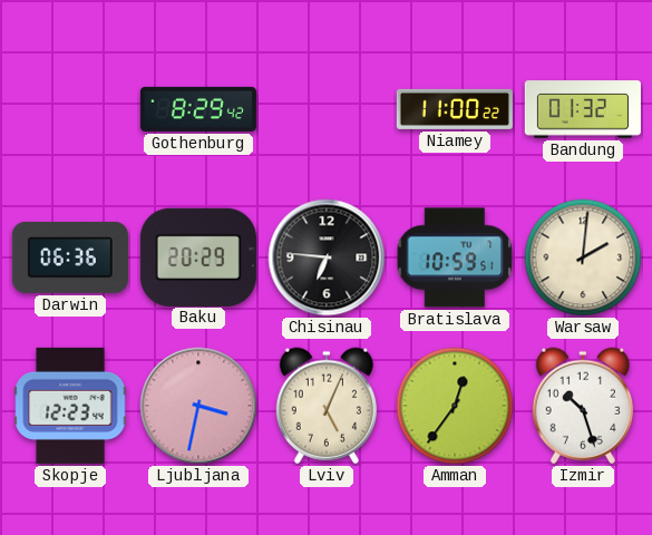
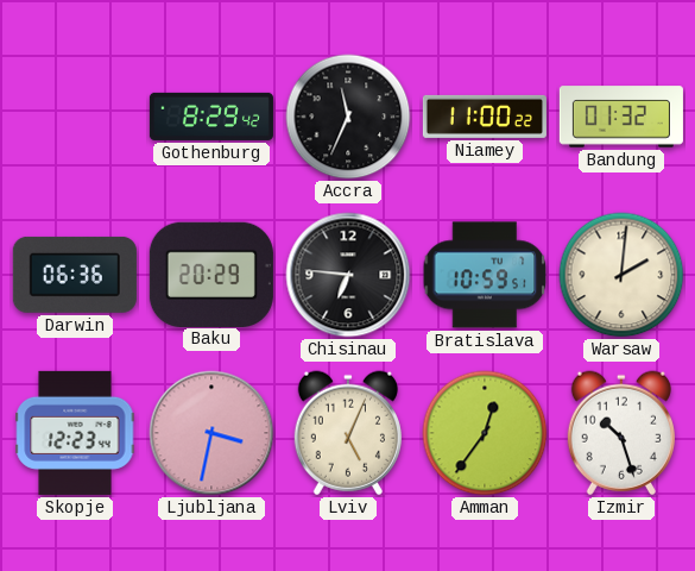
Accra: none -> 11:34
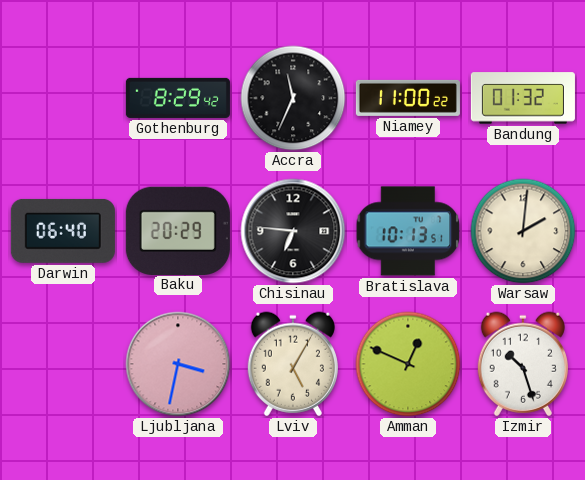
Darwin: 06:36 -> 06:40
Bratislava: 10:59 -> 10:13
Skopje: 12:23 -> none
Lviv: 5:04 -> 5:05
Amman: 12:36 -> 12:49
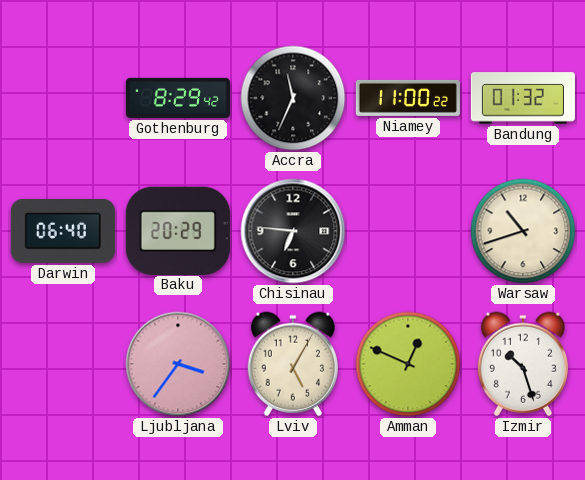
Bratislava: 10:13 -> none
Warsaw: 2:01 -> 10:42
Ljubljana: 3:32 -> 3:36
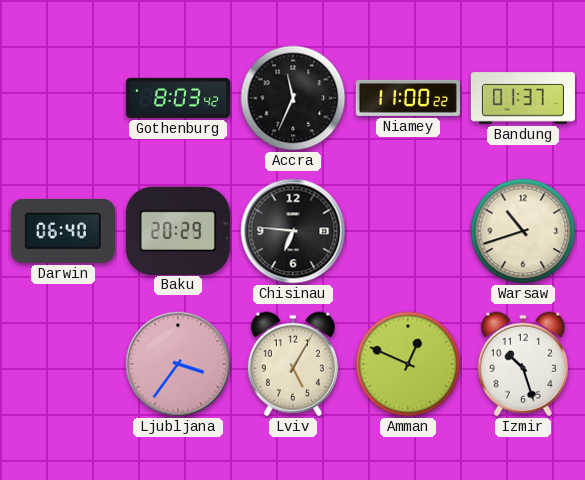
Gothenburg: 8:29 -> 8:03
Bandung: 01:32 -> 01:37
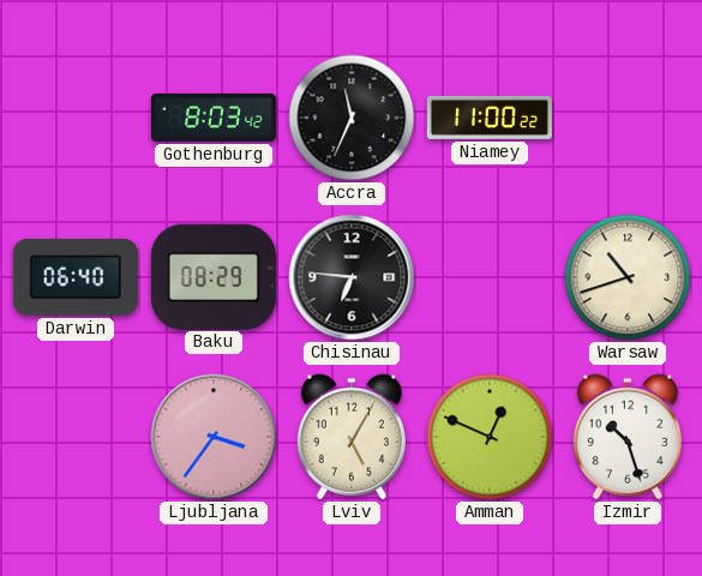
Bandung: 01:37 -> none
Baku: 20:29 -> 08:29
